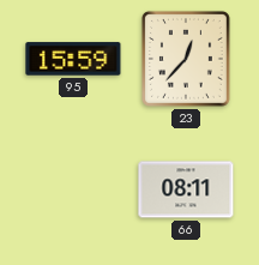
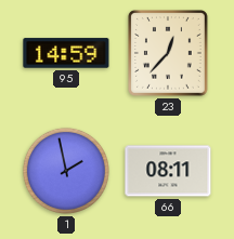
95: 15:59 -> 14:59
1: none -> 1:58
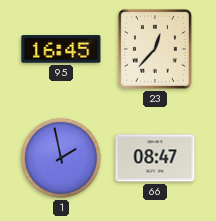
95: 14:59 -> 16:45
66: 08:11 -> 08:47
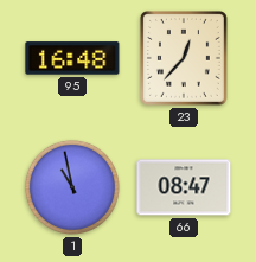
95: 16:45 -> 16:48
1: 1:58 -> 10:58
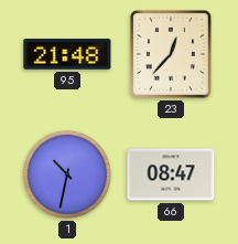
95: 16:48 -> 21:48
1: 10:58 -> 10:32
